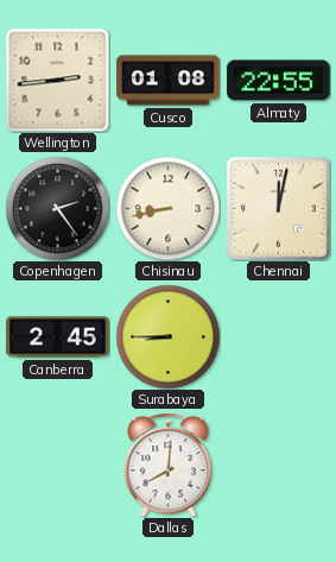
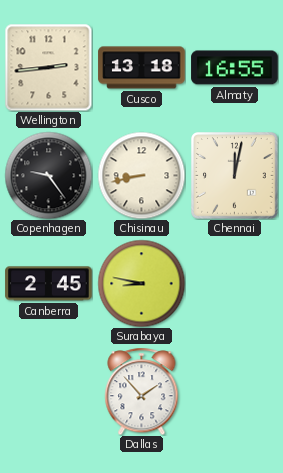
Cusco: 01:08 -> 13:18
Almaty: 22:55 -> 16:55
Copenhagen: 2:24 -> 9:24
Surabaya: 8:45 -> 8:47
Dallas: 8:01 -> 1:53
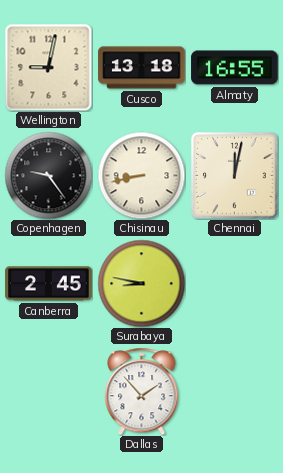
Wellington: 2:44 -> 9:02
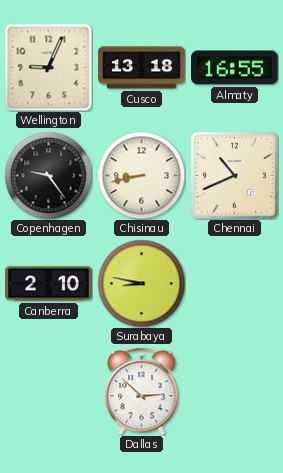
Wellington: 9:02 -> 9:04
Chennai: 12:02 -> 10:41
Canberra: 2:45 -> 2:10
Dallas: 1:53 -> 2:52
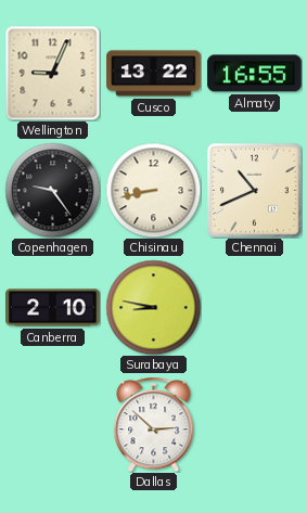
Cusco: 13:18 -> 13:22
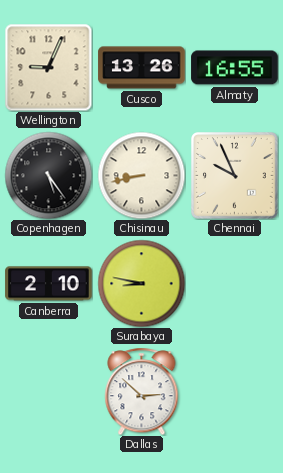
Cusco: 13:22 -> 13:26
Copenhagen: 9:24 -> 5:24
Chennai: 10:41 -> 9:56
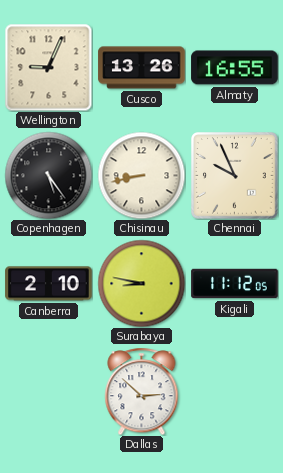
Kigali: none -> 11:12
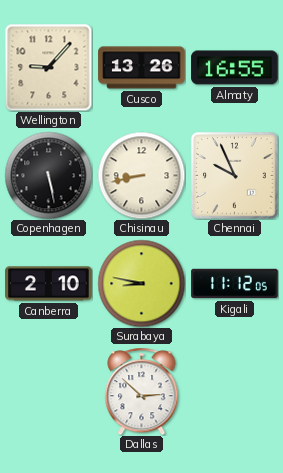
Wellington: 9:04 -> 9:07
Copenhagen: 5:24 -> 5:28
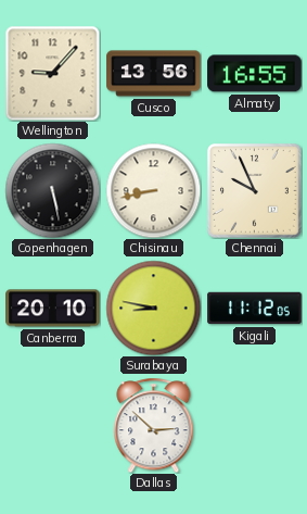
Cusco: 13:26 -> 13:56
Canberra: 2:10 -> 20:10
